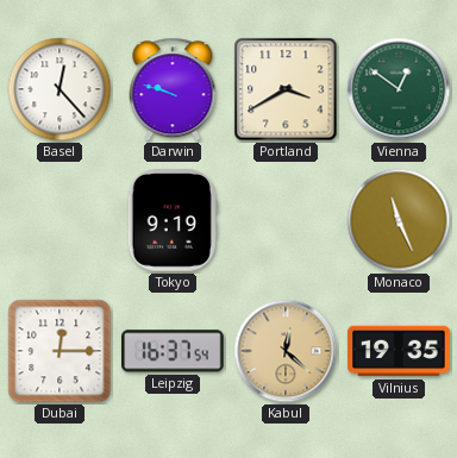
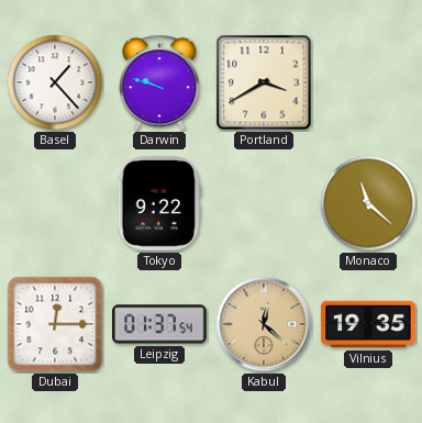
Basel: 12:23 -> 1:23
Vienna: 12:51 -> none
Tokyo: 9:19 -> 9:22
Monaco: 11:26 -> 11:22
Leipzig: 16:37 -> 01:37
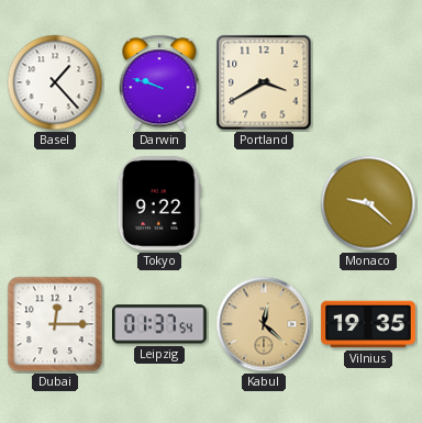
Monaco: 11:22 -> 9:22
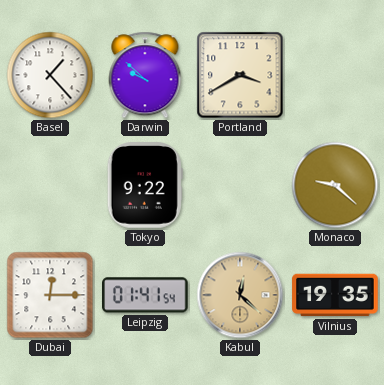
Darwin: 9:48 -> 9:52
Leipzig: 01:37 -> 01:41
